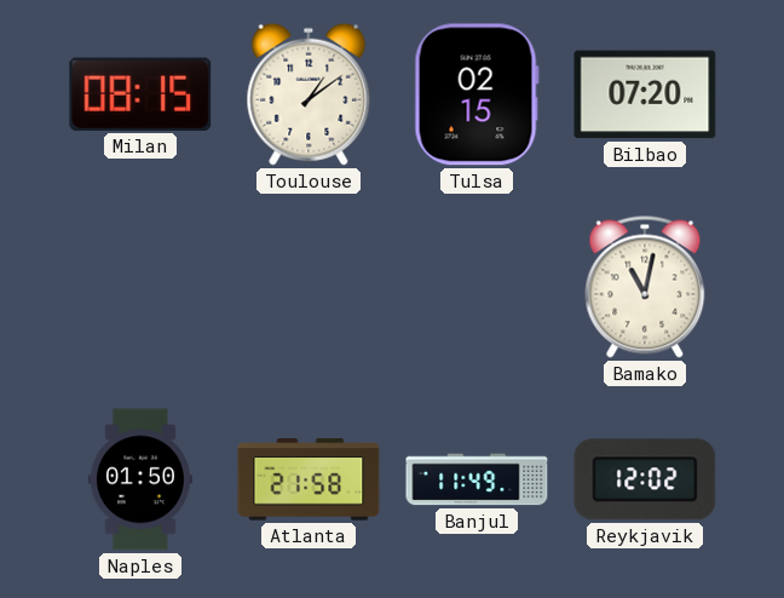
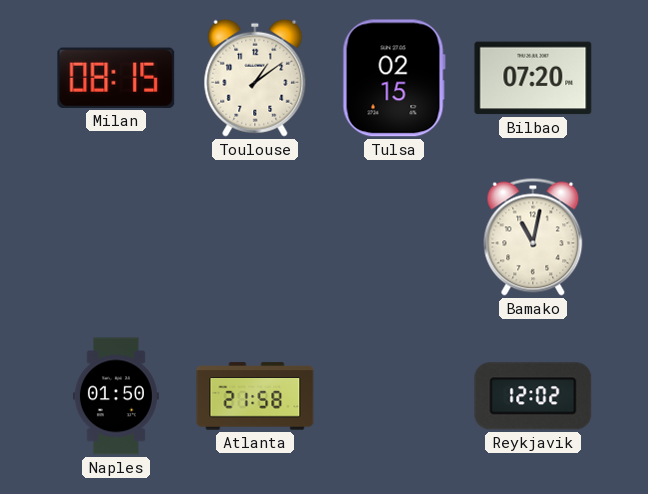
Banjul: 11:49 -> none
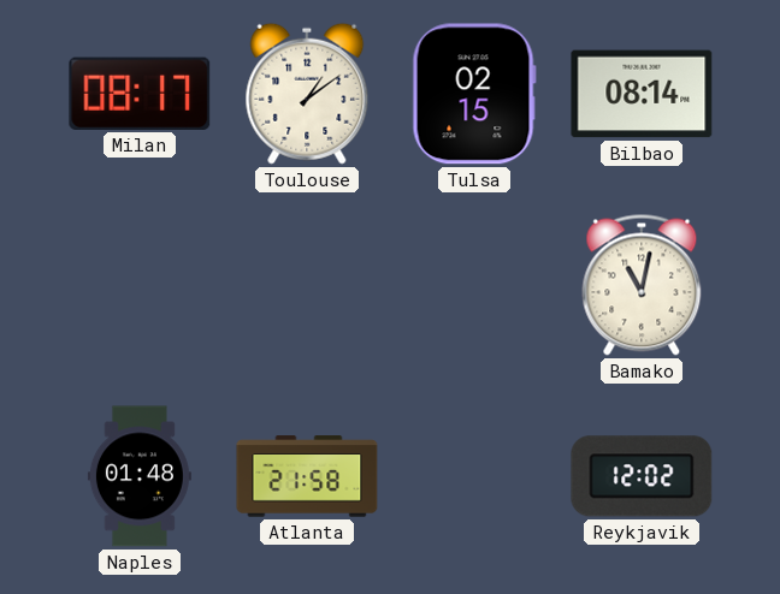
Milan: 08:15 -> 08:17
Bilbao: 07:20 -> 08:14
Naples: 01:50 -> 01:48
